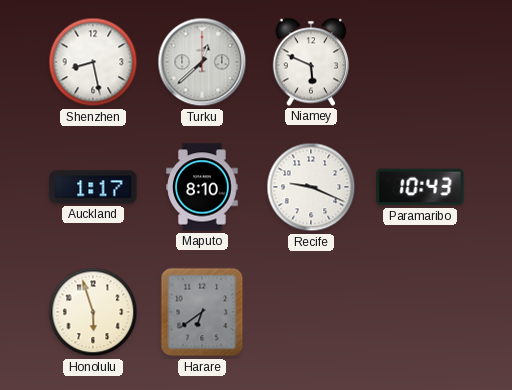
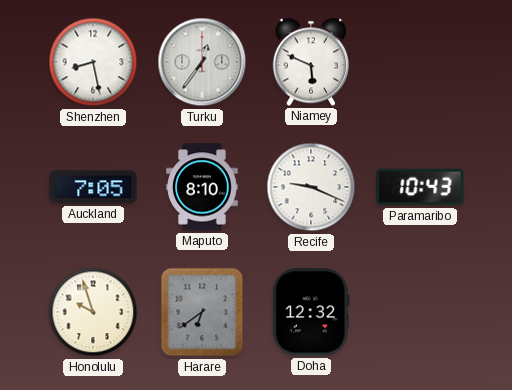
Turku: 12:38 -> 12:36
Auckland: 1:17 -> 7:05
Honolulu: 5:57 -> 9:57
Doha: none -> 12:32
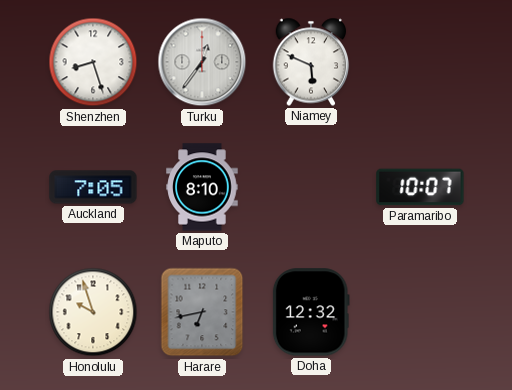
Shenzhen: 8:28 -> 8:27
Recife: 9:19 -> none
Paramaribo: 10:43 -> 10:07
Harare: 6:39 -> 6:43
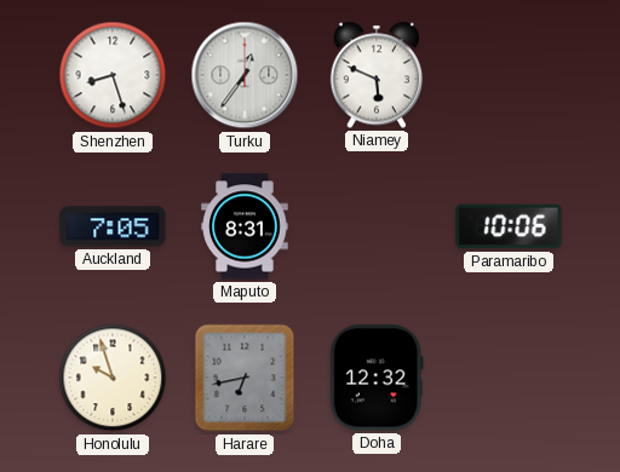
Maputo: 8:10 -> 8:31
Paramaribo: 10:07 -> 10:06
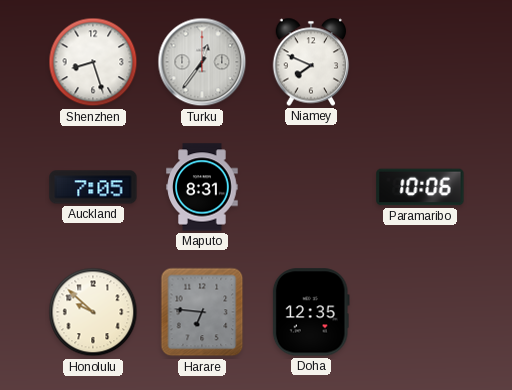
Niamey: 5:49 -> 7:49
Honolulu: 9:57 -> 9:52
Harare: 6:43 -> 6:46
Doha: 12:32 -> 12:35
